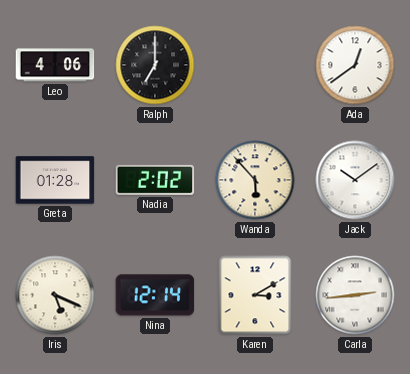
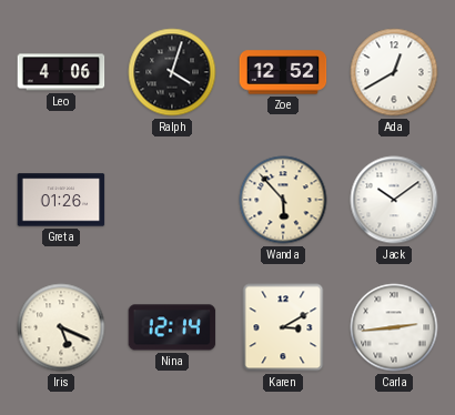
Ralph: 7:00 -> 4:03
Zoe: none -> 12:52
Ada: 12:39 -> 12:40
Greta: 01:28 -> 01:26
Nadia: 2:02 -> none
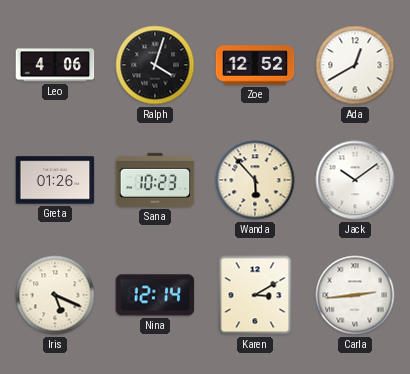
Sana: none -> 10:23
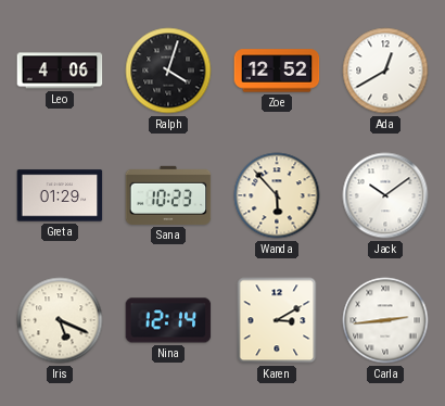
Greta: 01:26 -> 01:29
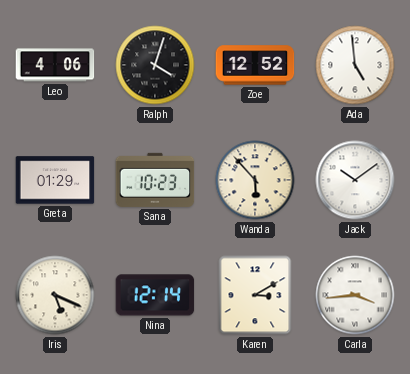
Ada: 12:40 -> 4:59
Carla: 2:44 -> 3:44
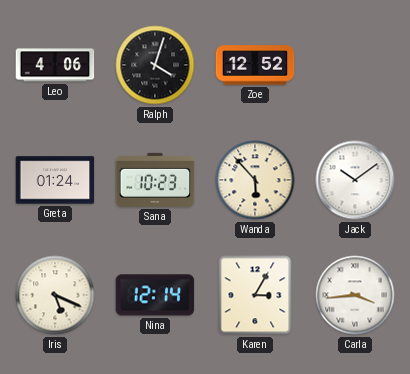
Ada: 4:59 -> none
Greta: 01:29 -> 01:24
Karen: 3:10 -> 3:05
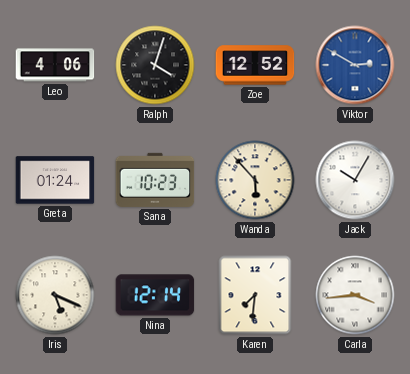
Viktor: none -> 2:50
Jack: 10:09 -> 10:05
Karen: 3:05 -> 7:31
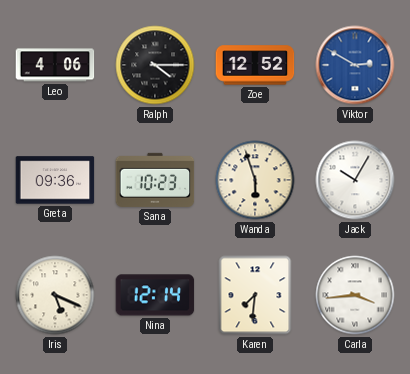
Ralph: 4:03 -> 4:15
Greta: 01:24 -> 09:36
Wanda: 5:53 -> 5:57
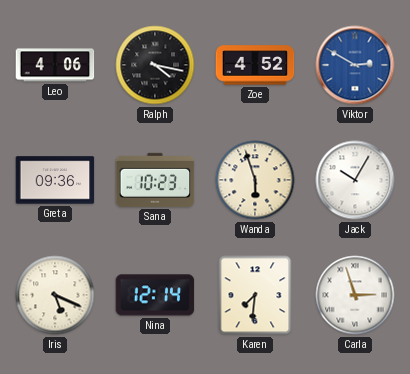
Ralph: 4:15 -> 4:17
Zoe: 12:52 -> 4:52
Carla: 3:44 -> 2:57
